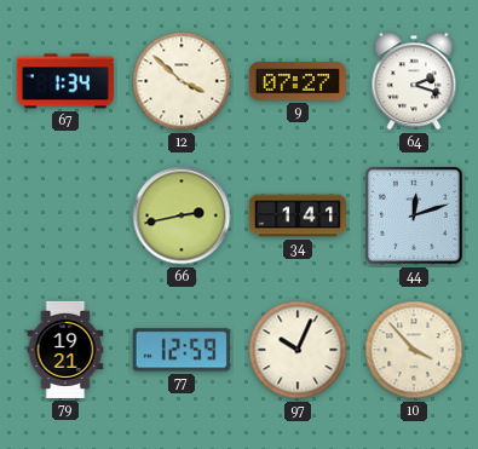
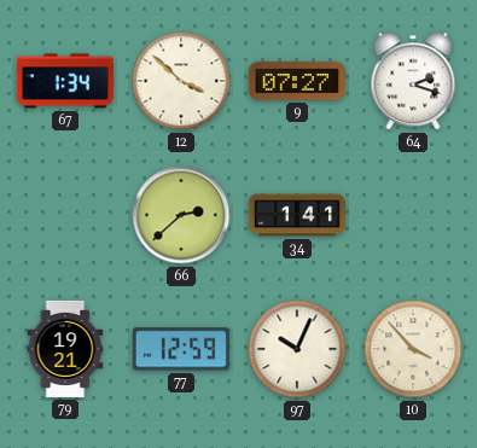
66: 2:43 -> 2:38
44: 12:12 -> none
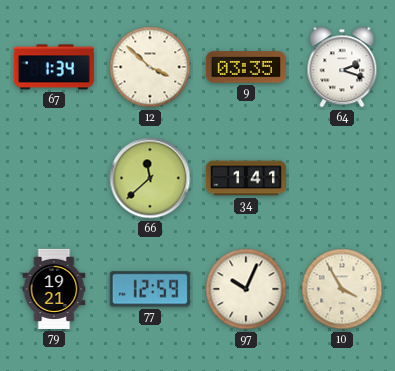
9: 07:27 -> 03:35
66: 2:38 -> 11:38
10: 3:53 -> 3:55
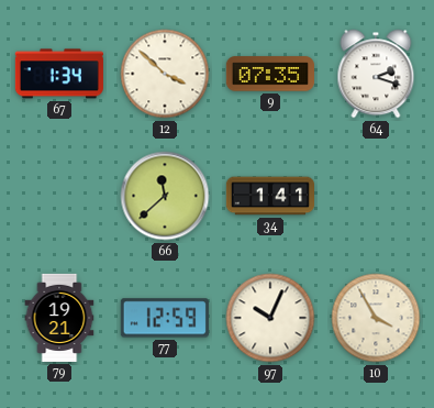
9: 03:35 -> 07:35
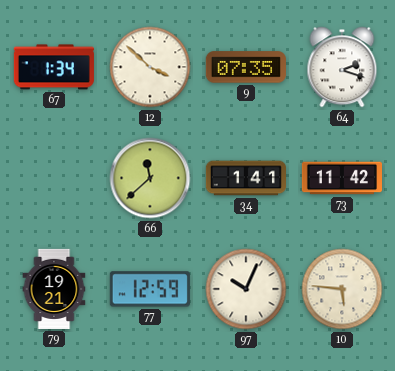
73: none -> 11:42
10: 3:55 -> 5:46
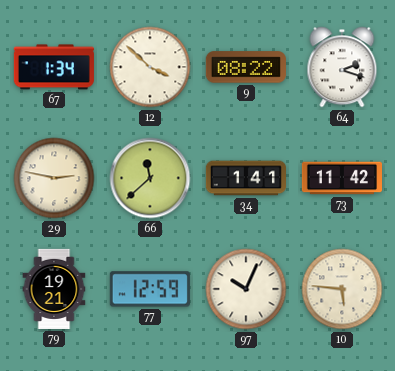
9: 07:35 -> 08:22
29: none -> 2:47
